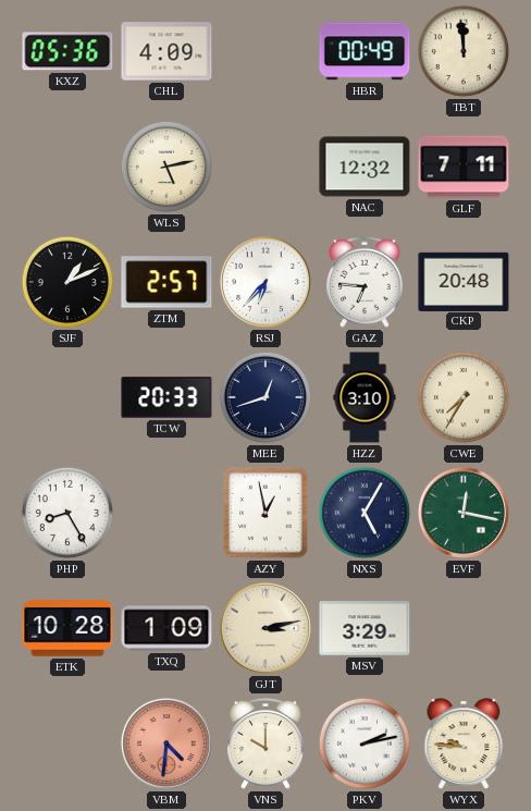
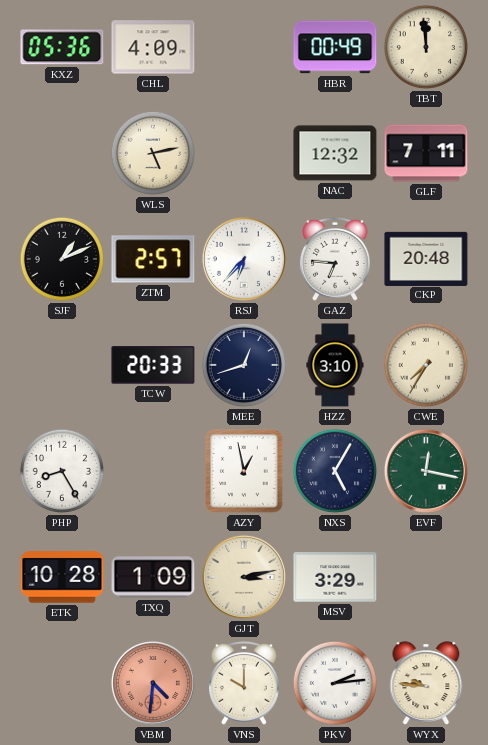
PKV: 2:13 -> 2:14
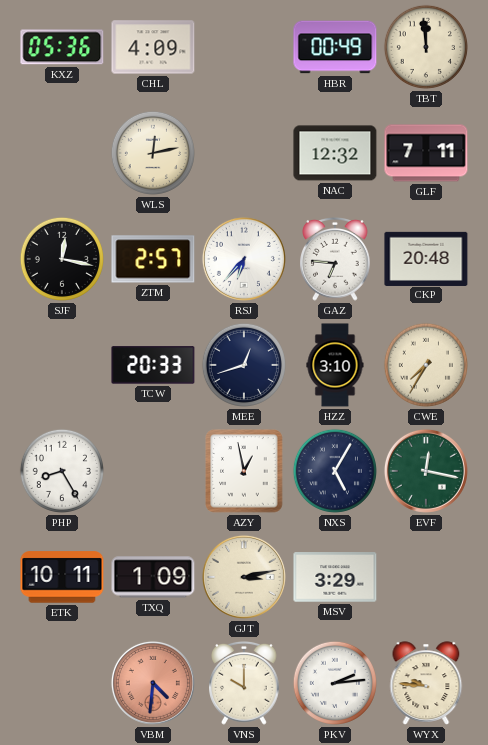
WLS: 5:13 -> 12:13
SJF: 1:11 -> 12:17
ETK: 10:28 -> 10:11
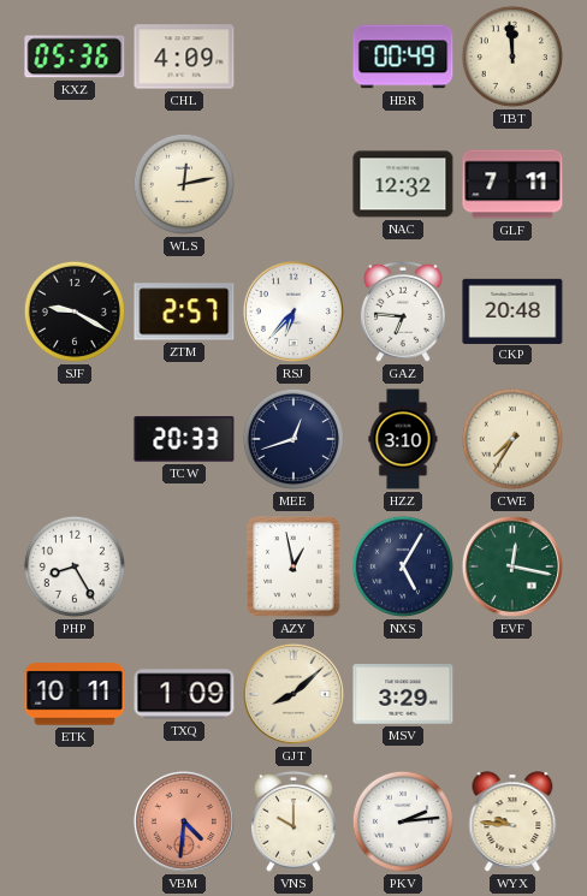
SJF: 12:17 -> 9:20
GJT: 3:13 -> 8:08
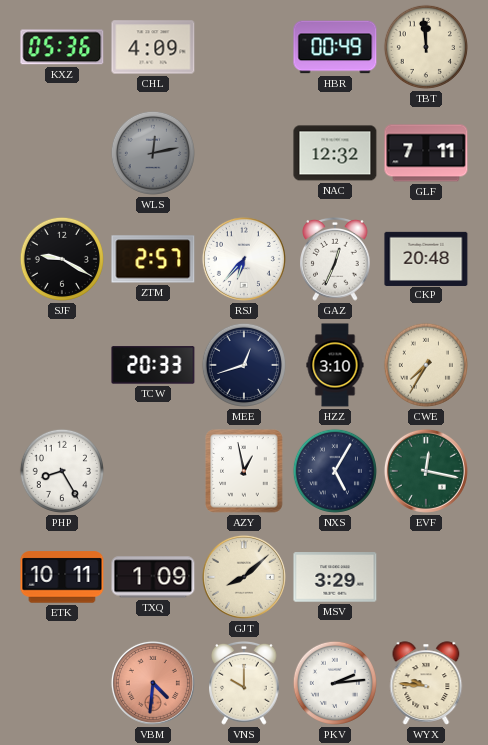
WLS dial: cream -> grey
GAZ: 6:46 -> 12:34
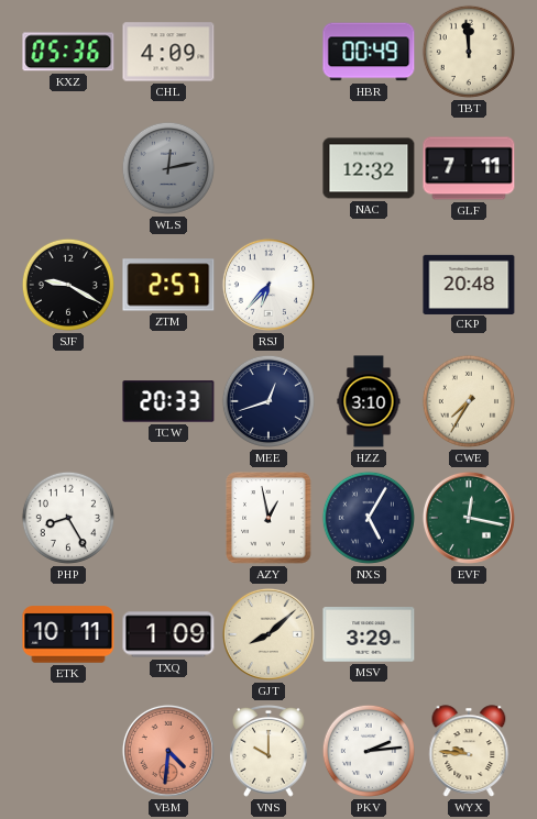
GAZ: 12:34 -> none
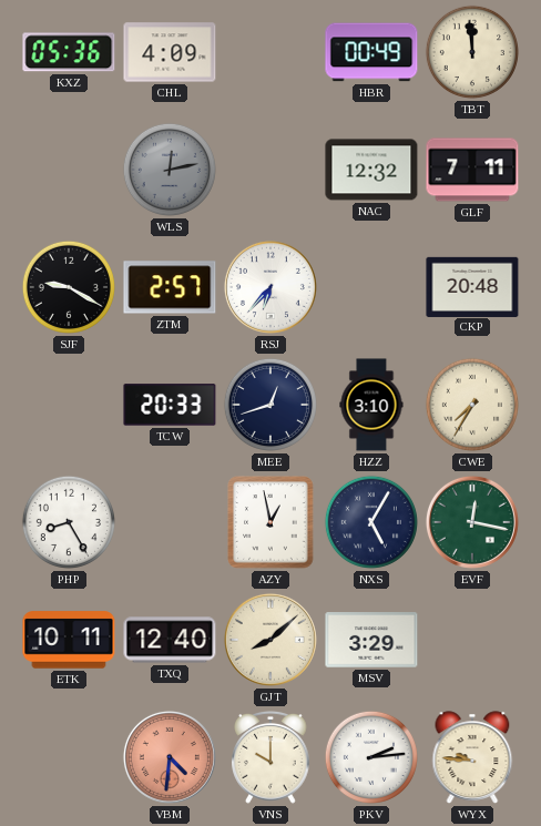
TXQ: 1:09 -> 12:40
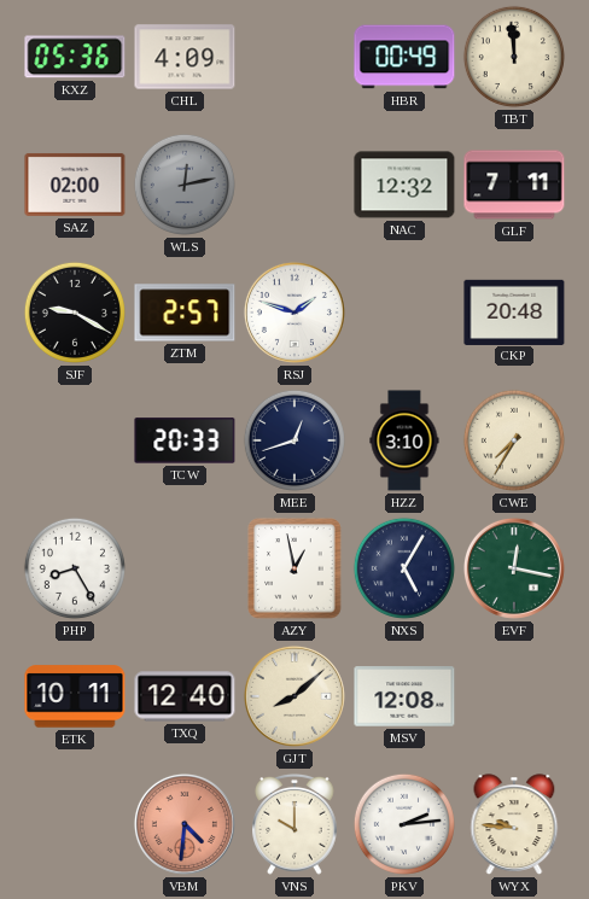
SAZ: none -> 02:00
RSJ: 6:37 -> 1:48
MSV: 3:29 -> 12:08
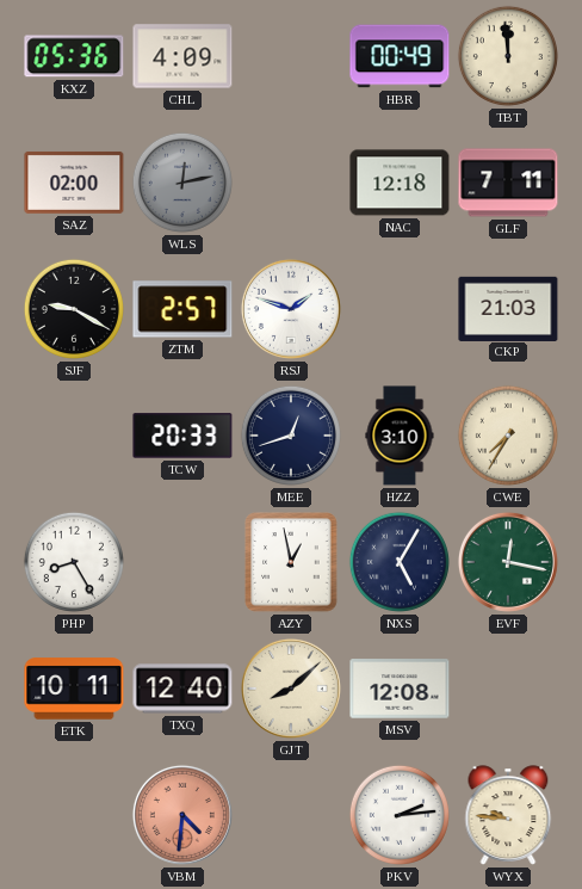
NAC: 12:32 -> 12:18
CKP: 20:48 -> 21:03
VNS: 10:00 -> none
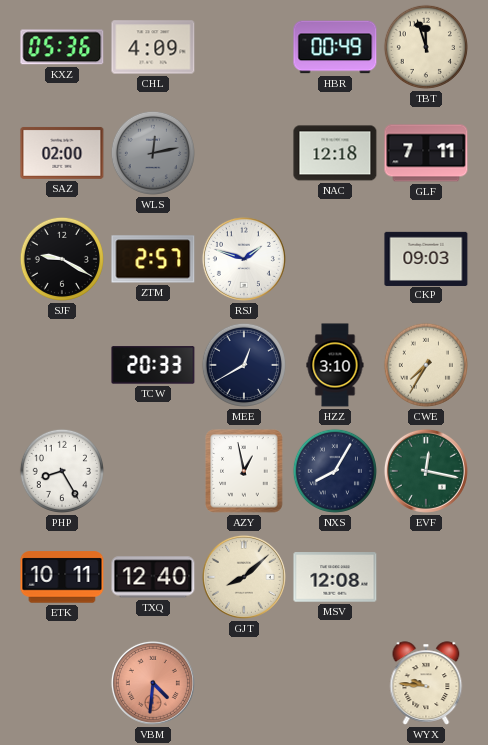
TBT: 11:59 -> 11:57
CKP: 21:03 -> 09:03
MEE: 12:42 -> 12:40
NXS: 5:05 -> 8:05
PKV: 2:14 -> none
